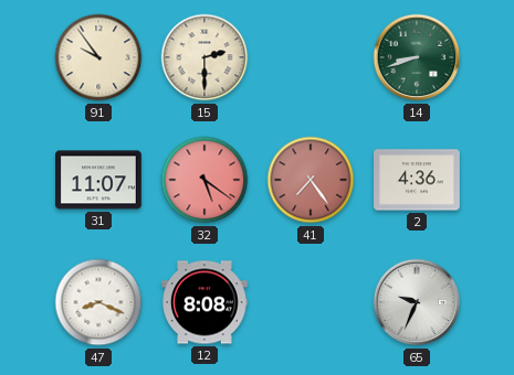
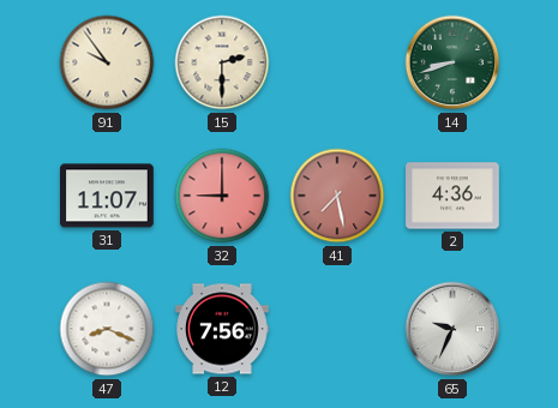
32: 5:21 -> 9:00
41: 7:24 -> 7:28
12: 8:08 -> 7:56
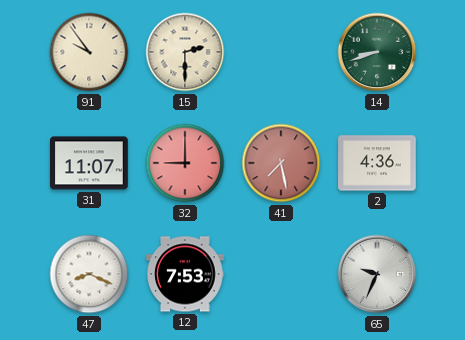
12: 7:56 -> 7:53
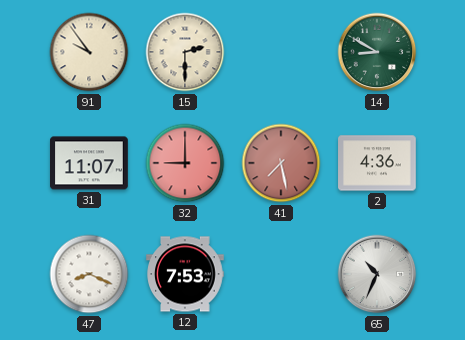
14: 8:42 -> 8:50
65: 9:34 -> 10:34
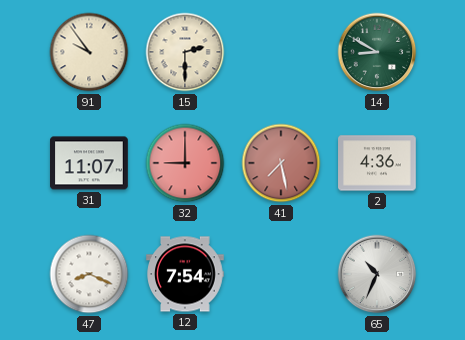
12: 7:53 -> 7:54
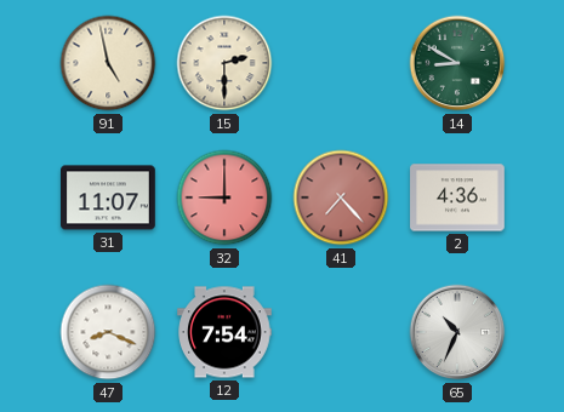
91: 9:54 -> 4:58
41: 7:28 -> 7:23
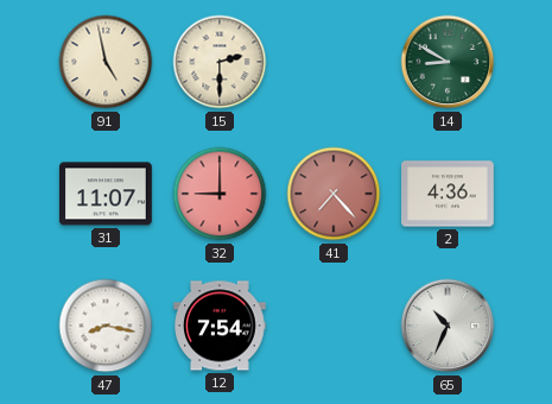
47: 8:19 -> 8:17
